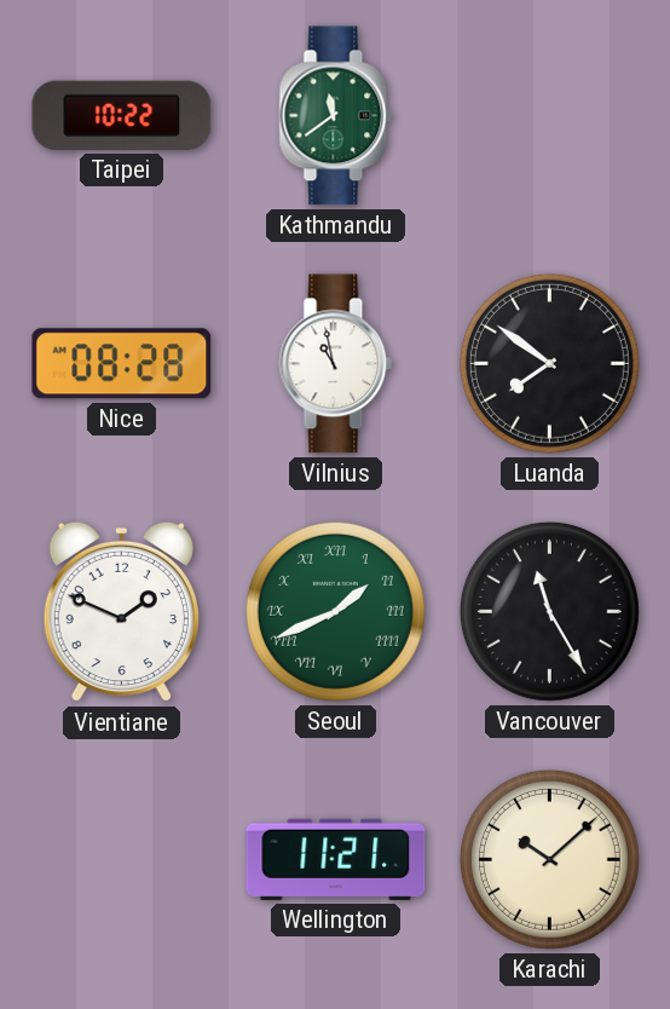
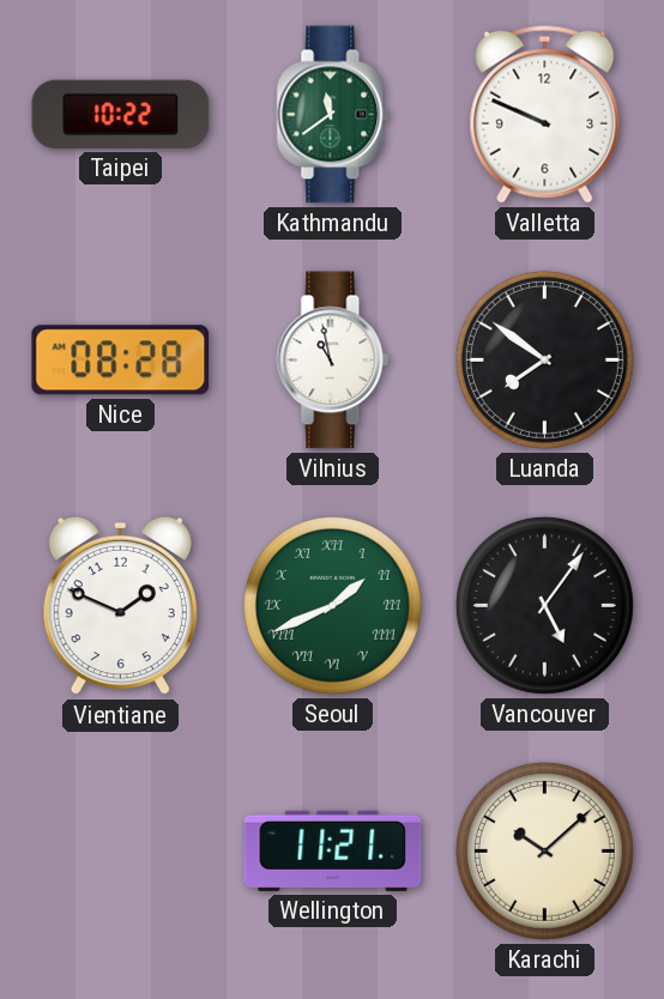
Valletta: none -> 9:49
Vancouver: 11:25 -> 5:06
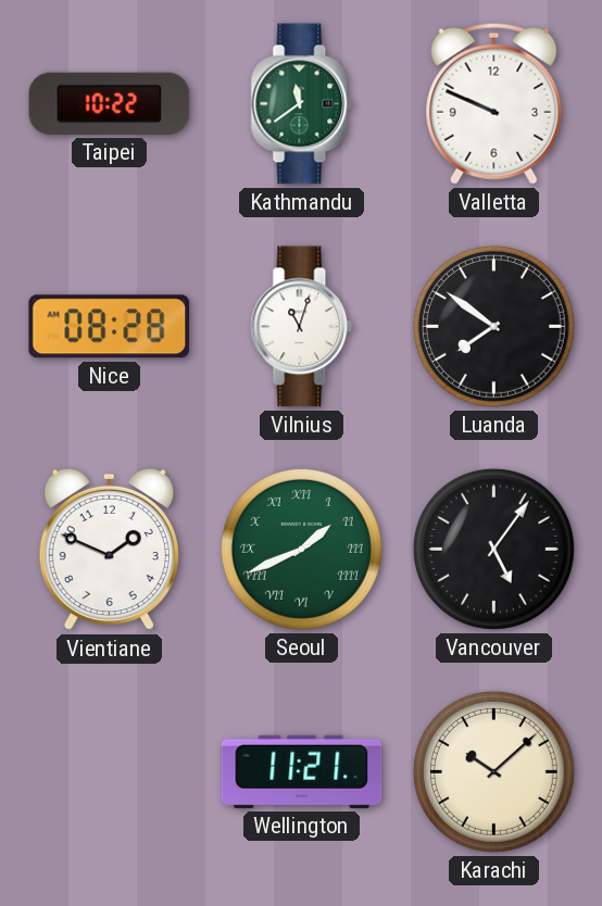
Vilnius: 10:58 -> 11:03
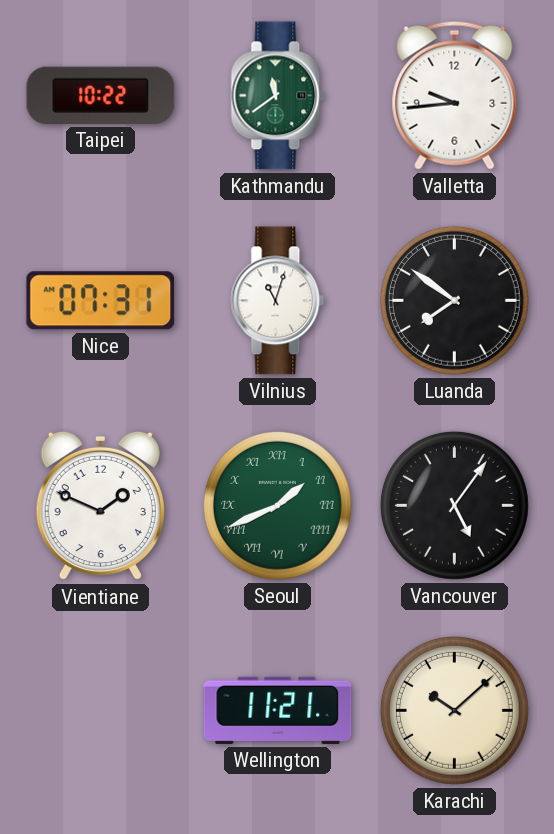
Valletta: 9:49 -> 9:44
Nice: 08:28 -> 07:31
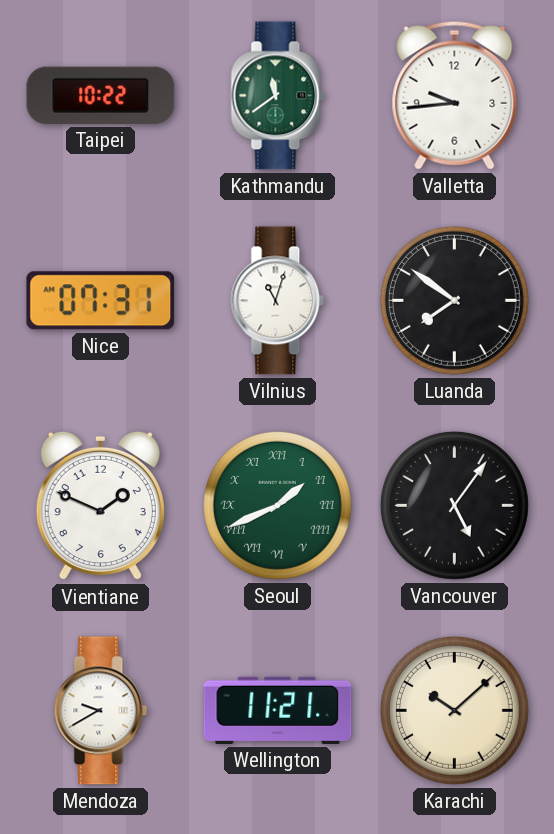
Mendoza: none -> 9:40
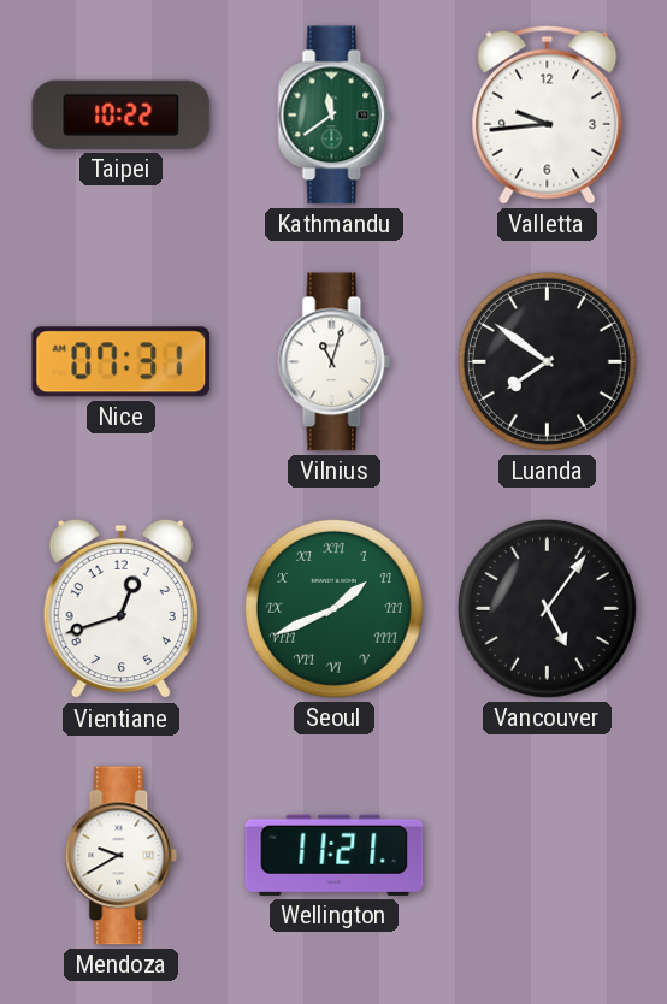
Vientiane: 1:49 -> 12:42
Karachi: 10:08 -> none
